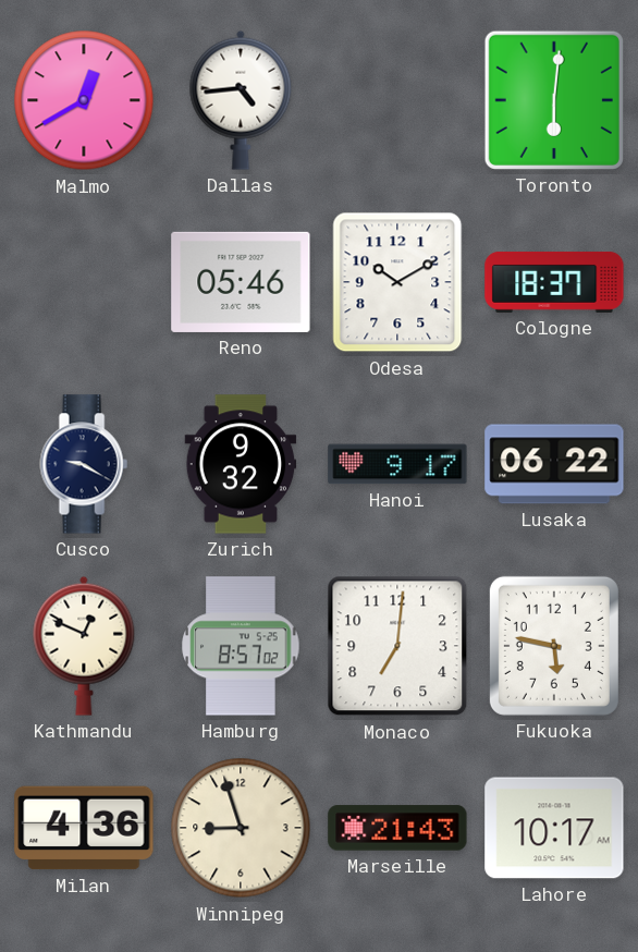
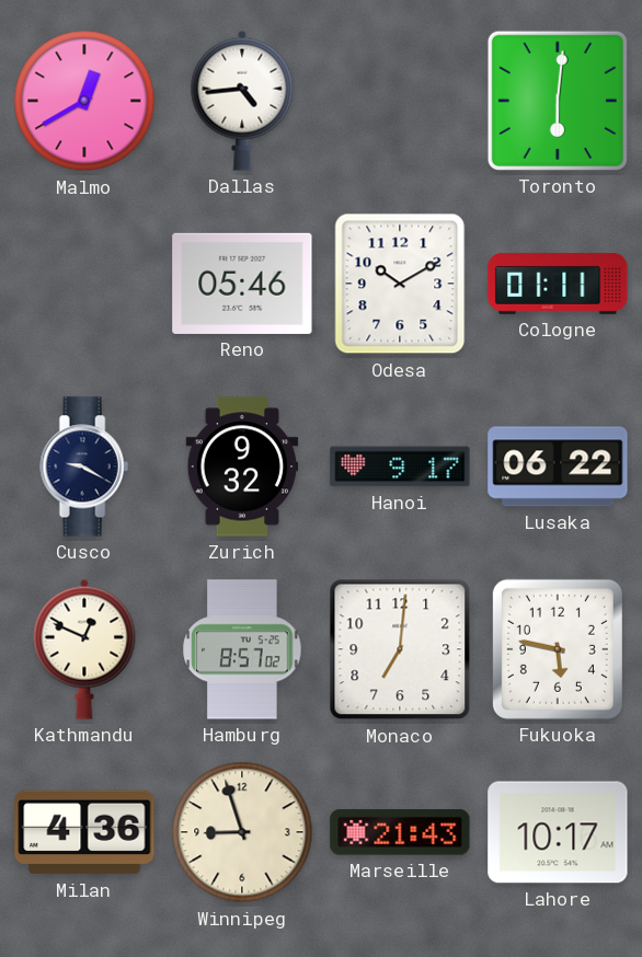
Cologne: 18:37 -> 01:11
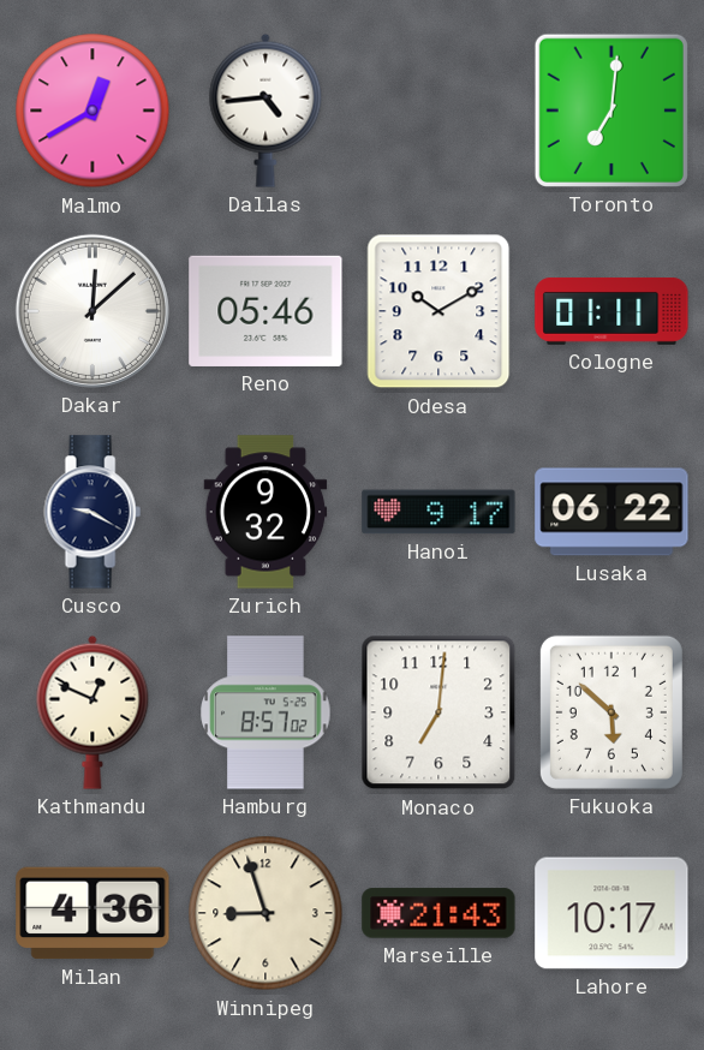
Toronto: 6:01 -> 7:01
Dakar: none -> 12:08
Fukuoka: 5:47 -> 5:52
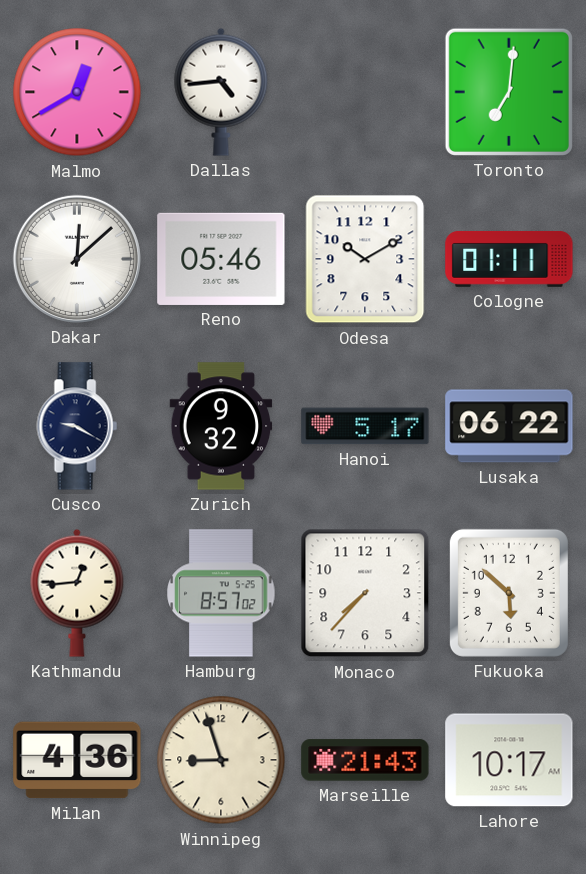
Hanoi: 9:17 -> 5:17
Kathmandu: 12:49 -> 12:44
Monaco: 7:01 -> 7:37
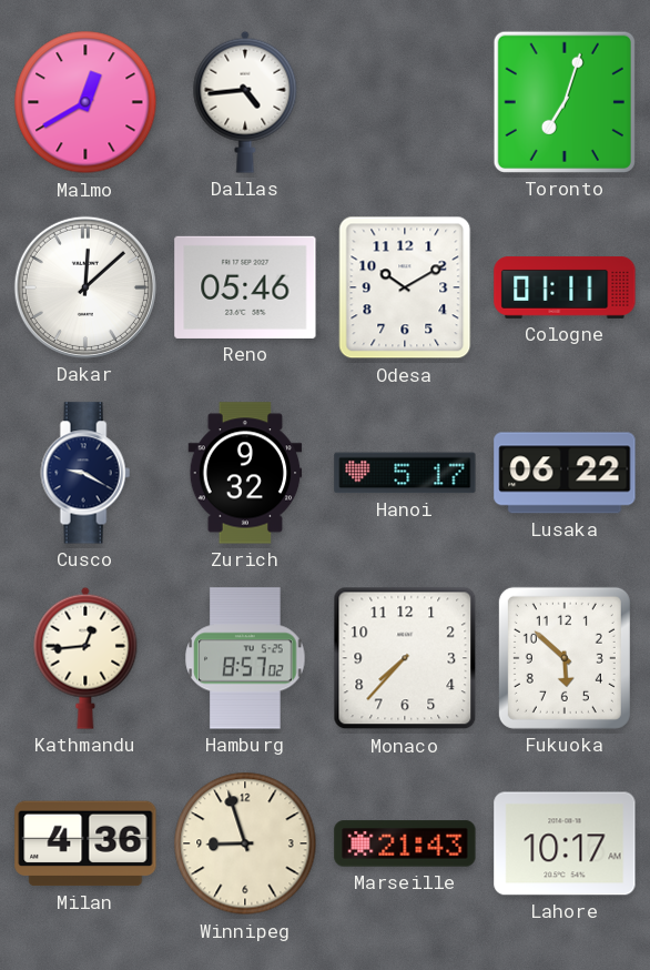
Toronto: 7:01 -> 7:03
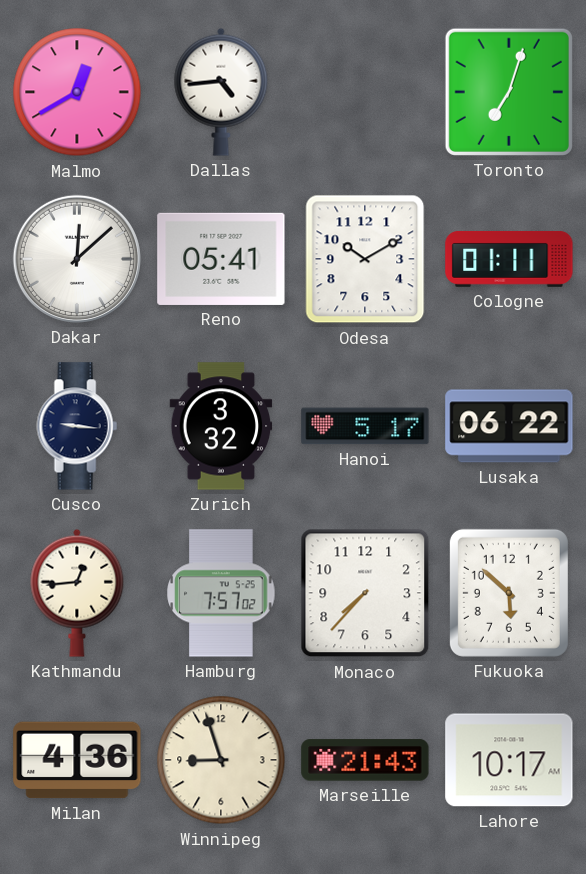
Reno: 05:46 -> 05:41
Cusco: 9:20 -> 9:16
Zurich: 9:32 -> 3:32
Hamburg: 8:57 -> 7:57
